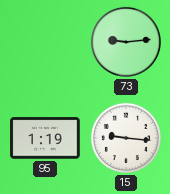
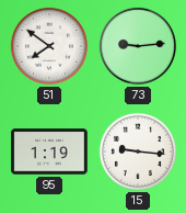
51: none -> 7:51
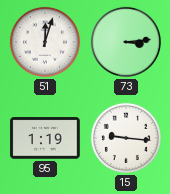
51: 7:51 -> 12:03
73: 9:14 -> 3:14
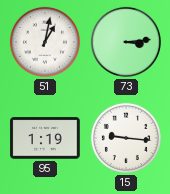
51: 12:03 -> 1:02
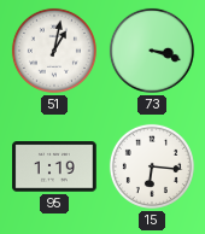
73: 3:14 -> 3:18
15: 9:16 -> 6:16
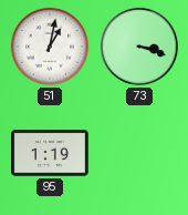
15: 6:16 -> none
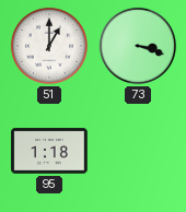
51: 1:02 -> 1:00
95: 1:19 -> 1:18
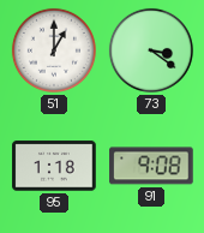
73: 3:18 -> 3:21
91: none -> 9:08
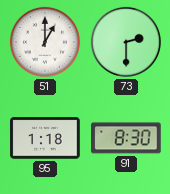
73: 3:21 -> 2:30
91: 9:08 -> 8:30
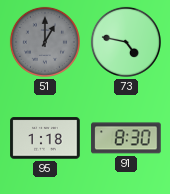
51 dial: white -> grey
73: 2:30 -> 4:47
